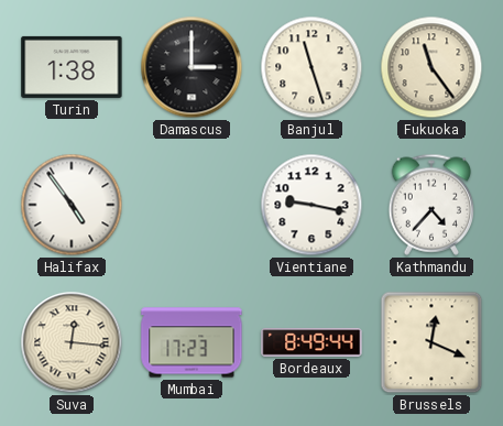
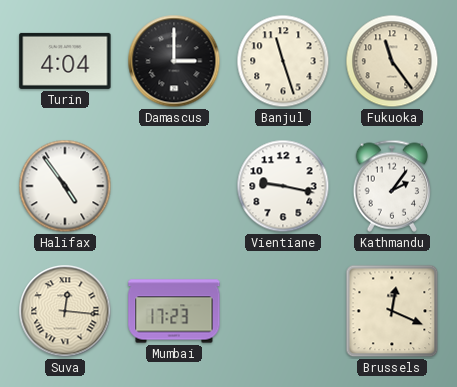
Turin: 1:38 -> 4:04
Kathmandu: 4:37 -> 2:06
Bordeaux: 8:49 -> none
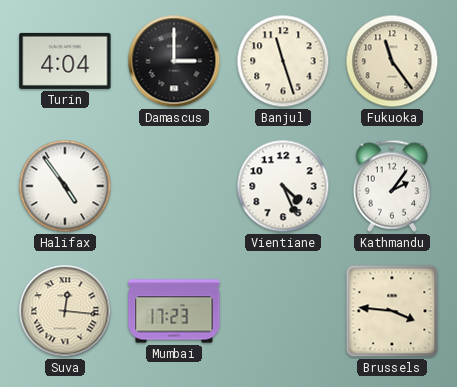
Vientiane: 9:17 -> 4:26
Brussels: 12:19 -> 3:46
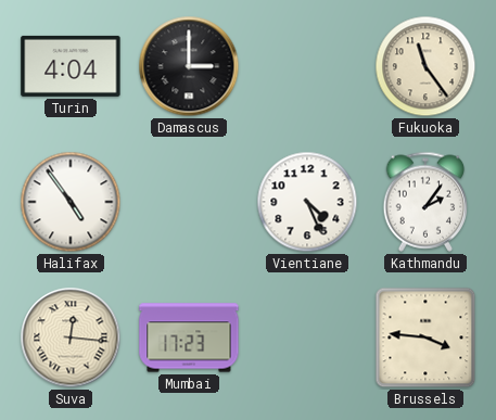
Banjul: 11:27 -> none
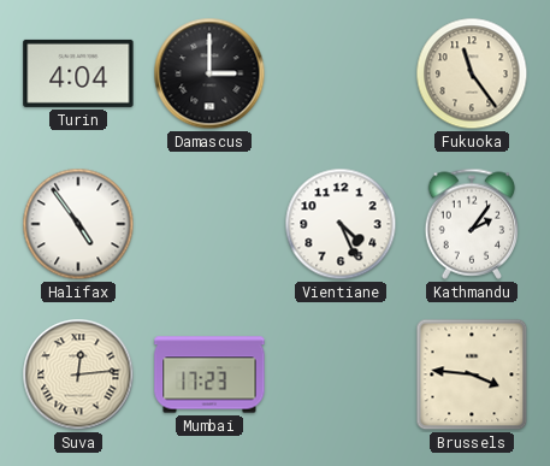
Suva: 12:16 -> 12:14
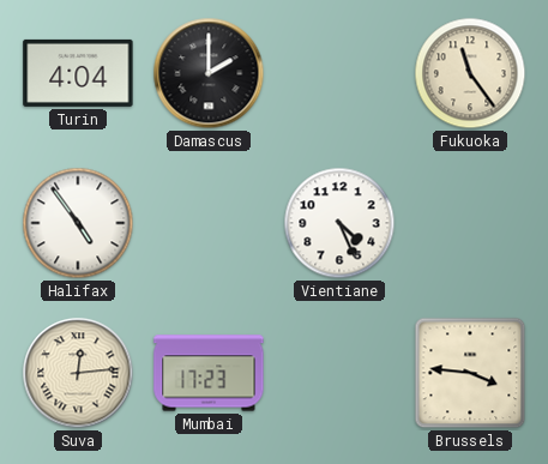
Damascus: 3:00 -> 2:00
Kathmandu: 2:06 -> none
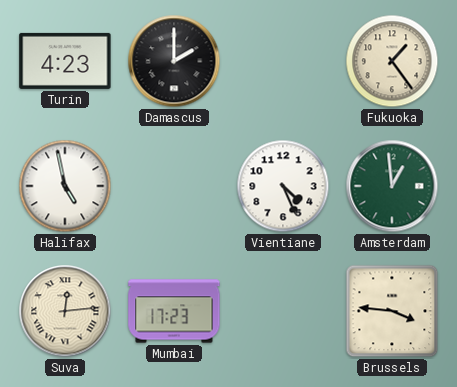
Turin: 4:04 -> 4:23
Fukuoka: 11:24 -> 1:24
Halifax: 4:54 -> 4:58
Amsterdam: none -> 12:59
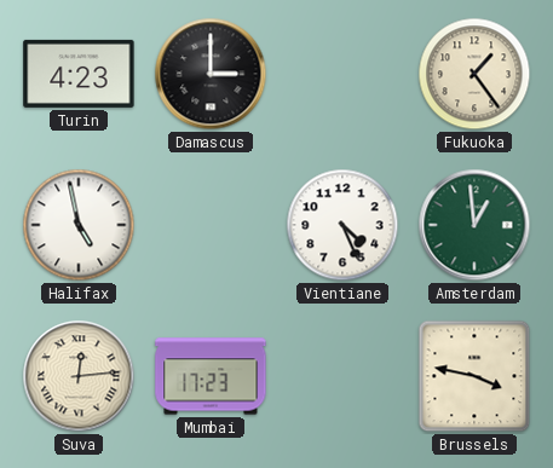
Damascus: 2:00 -> 3:00
Brussels: 3:46 -> 3:47
